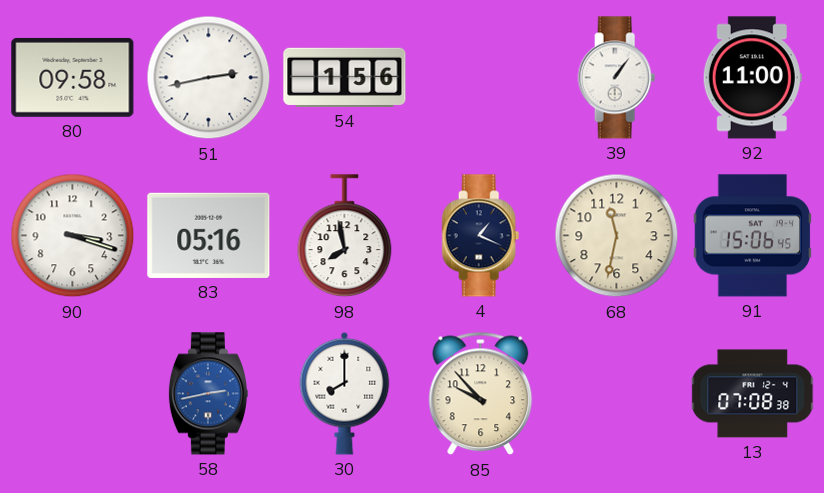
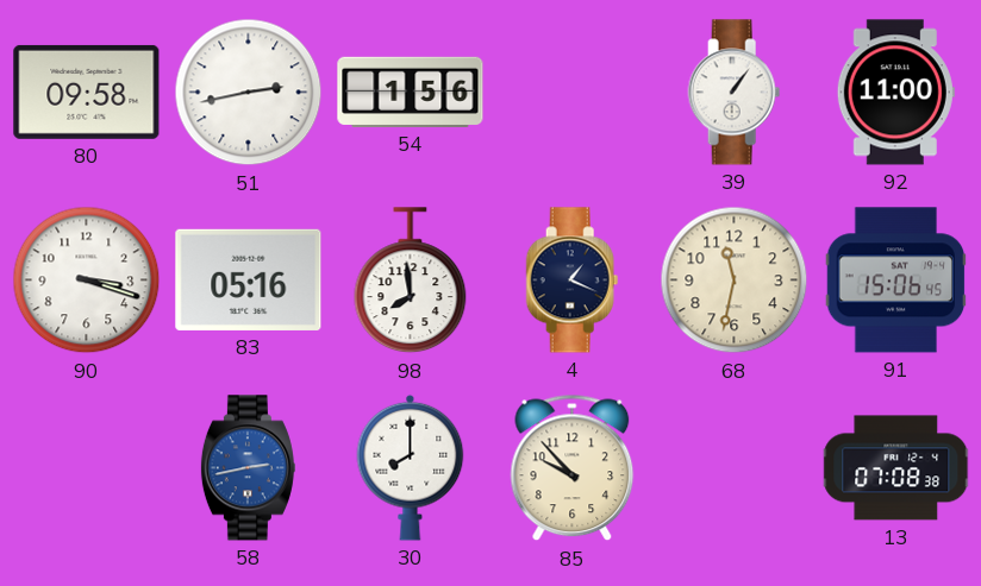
98: 7:58 -> 7:59
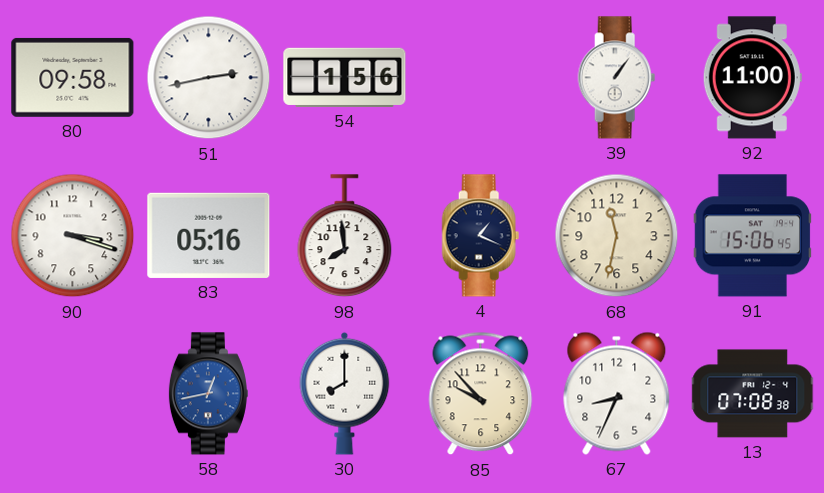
58: 2:43 -> 12:43
67: none -> 8:34
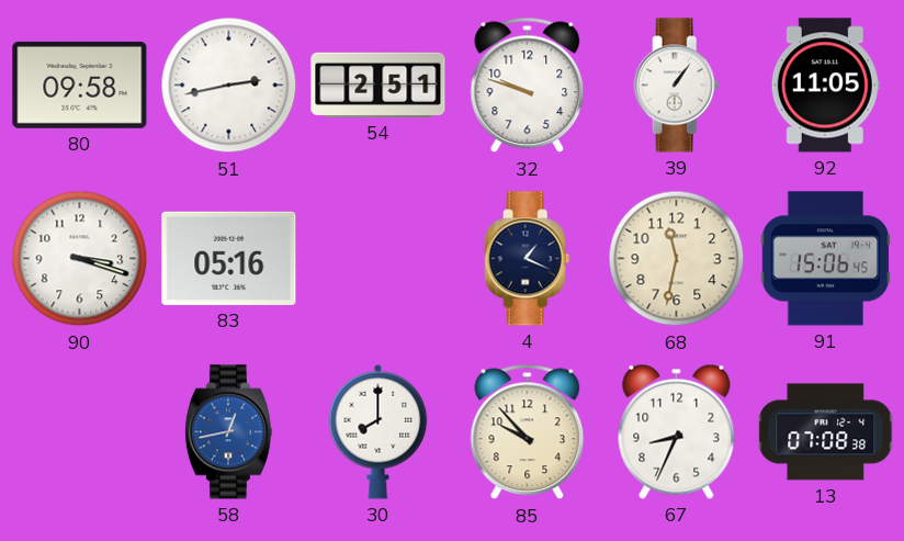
54: 1:56 -> 2:51
32: none -> 9:48
92: 11:00 -> 11:05
98: 7:59 -> none
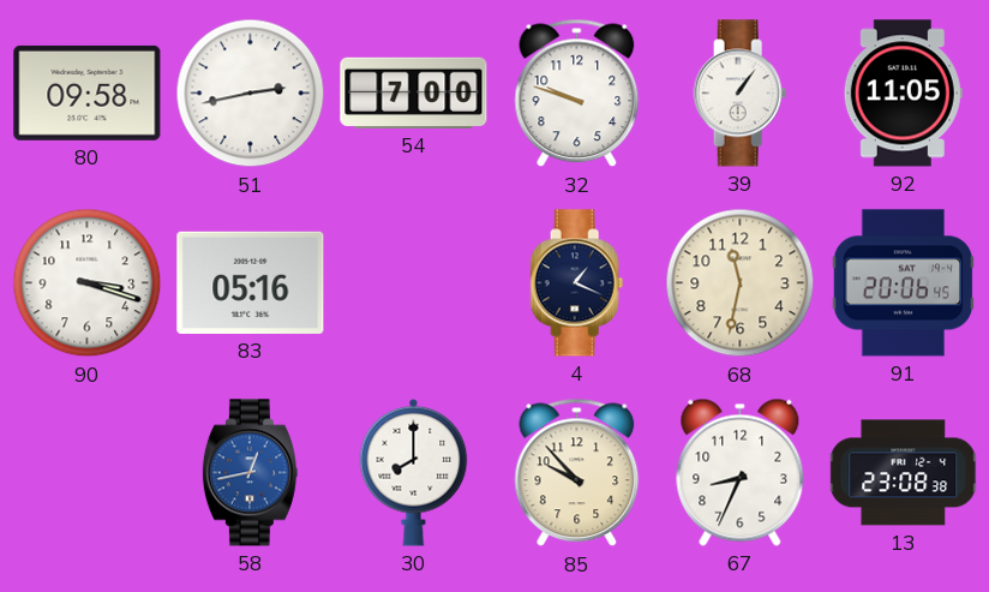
54: 2:51 -> 7:00
91: 15:06 -> 20:06
13: 07:08 -> 23:08
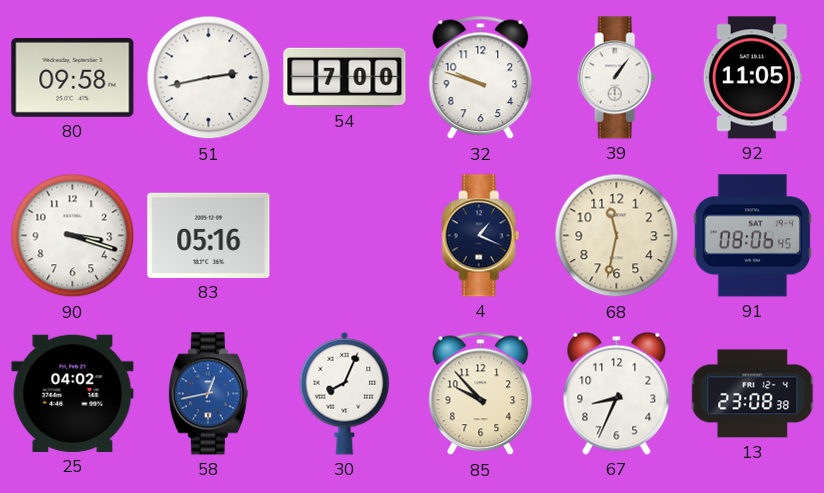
91: 20:06 -> 08:06
25: none -> 04:02
30: 8:00 -> 8:04
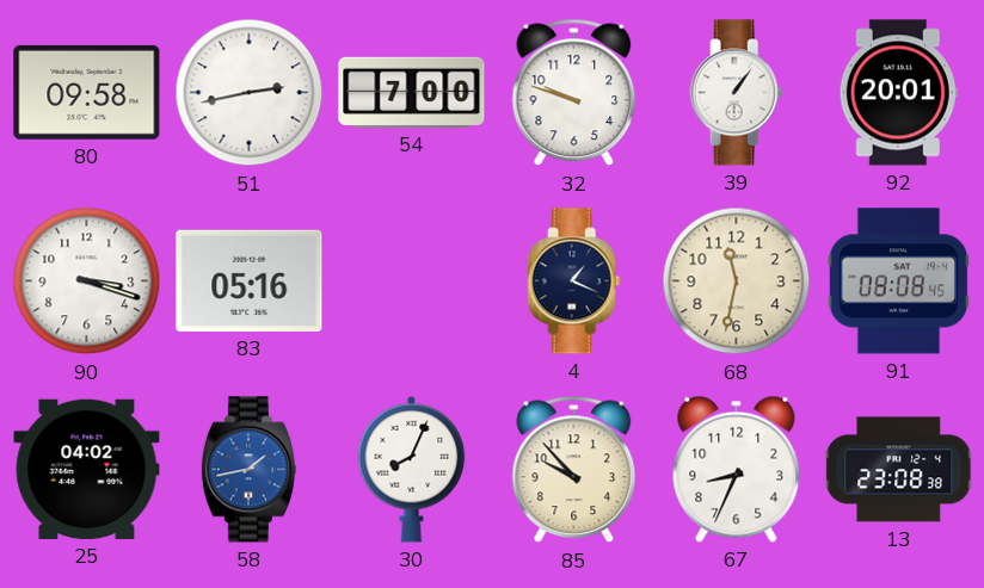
92: 11:05 -> 20:01
91: 08:06 -> 08:08
58: 12:43 -> 1:43
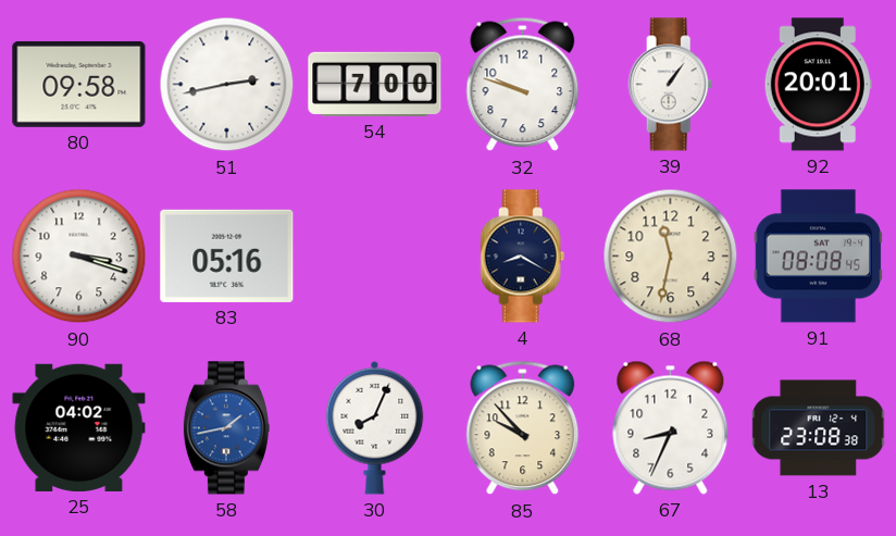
4: 1:19 -> 8:20
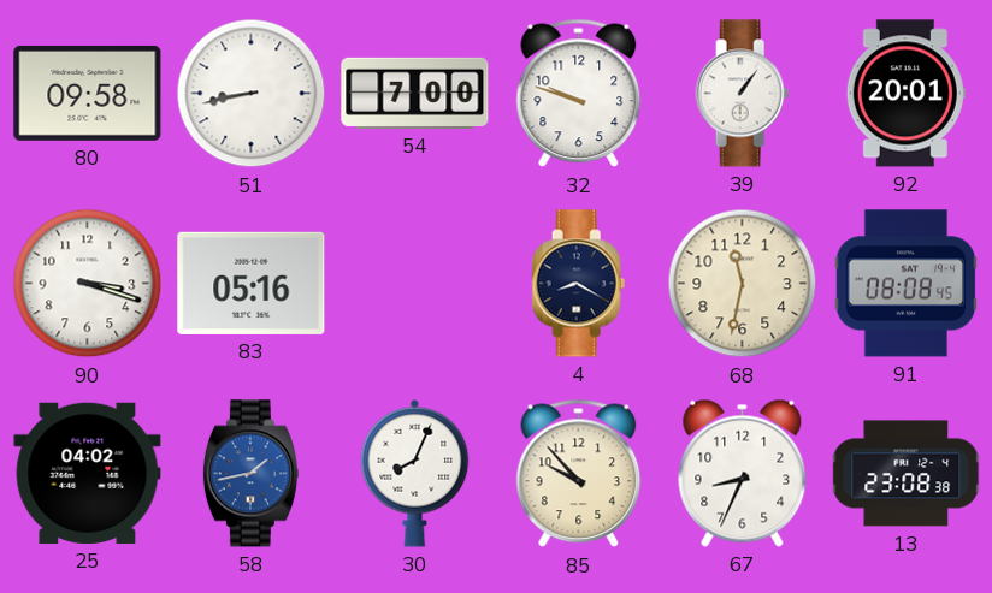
51: 2:43 -> 8:43
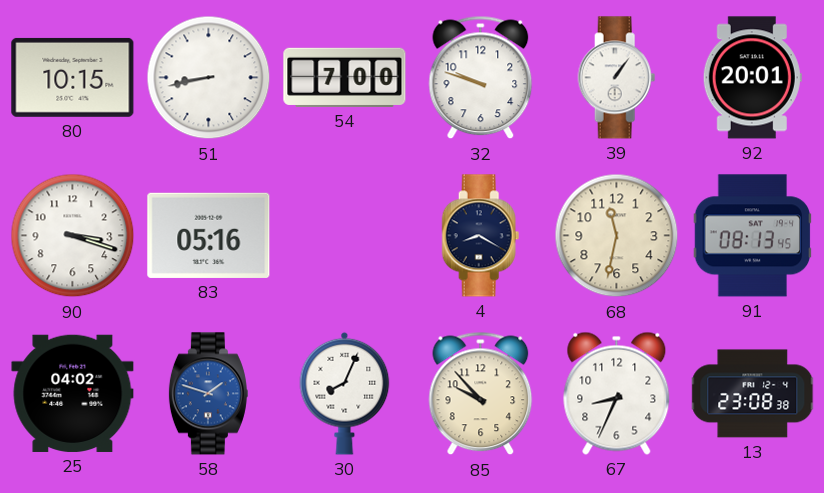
80: 09:58 -> 10:15
91: 08:08 -> 08:13
58: 1:43 -> 1:48
